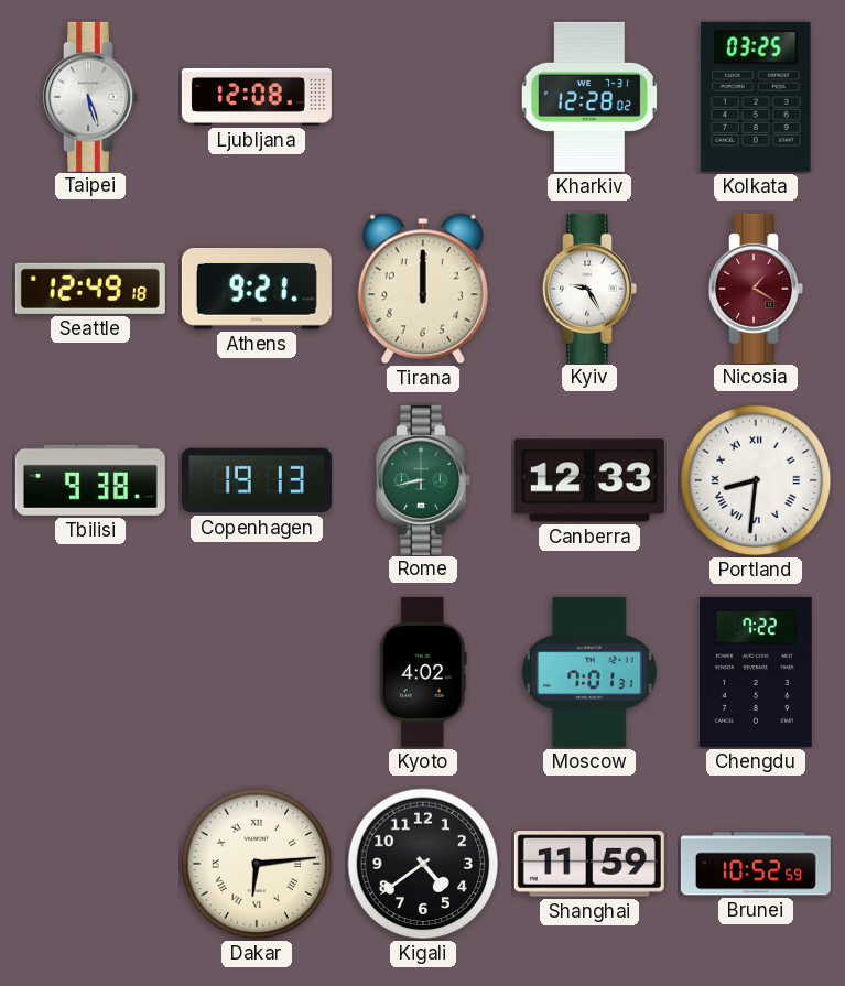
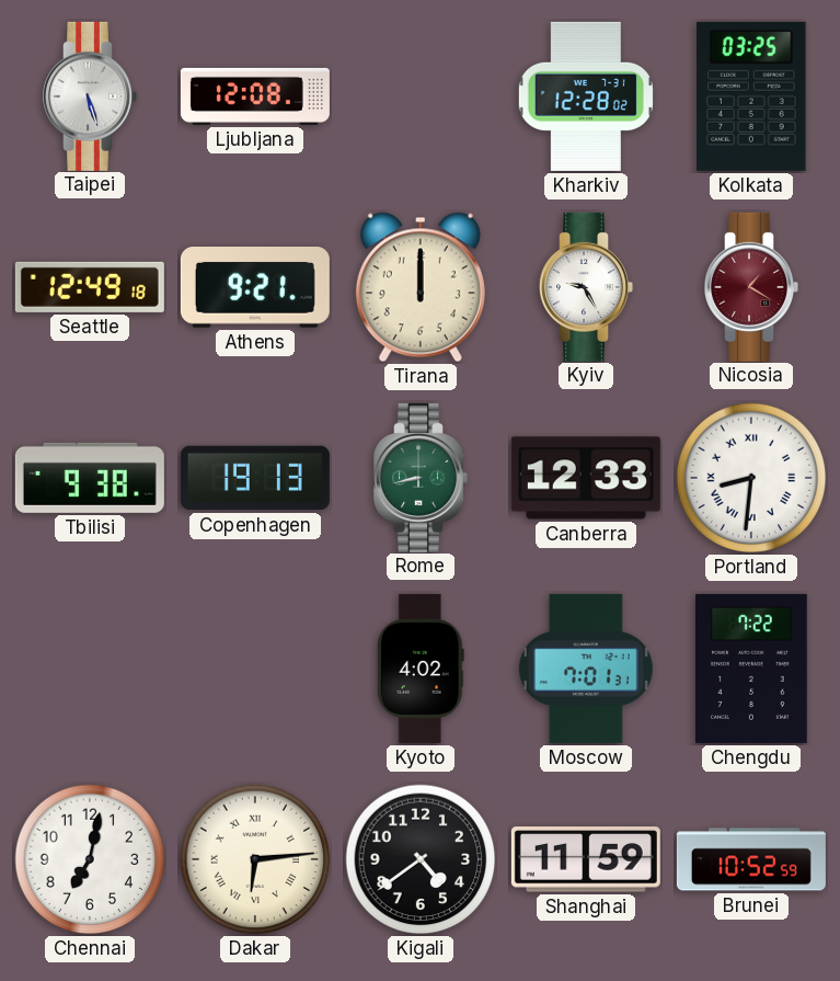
Chennai: none -> 7:02
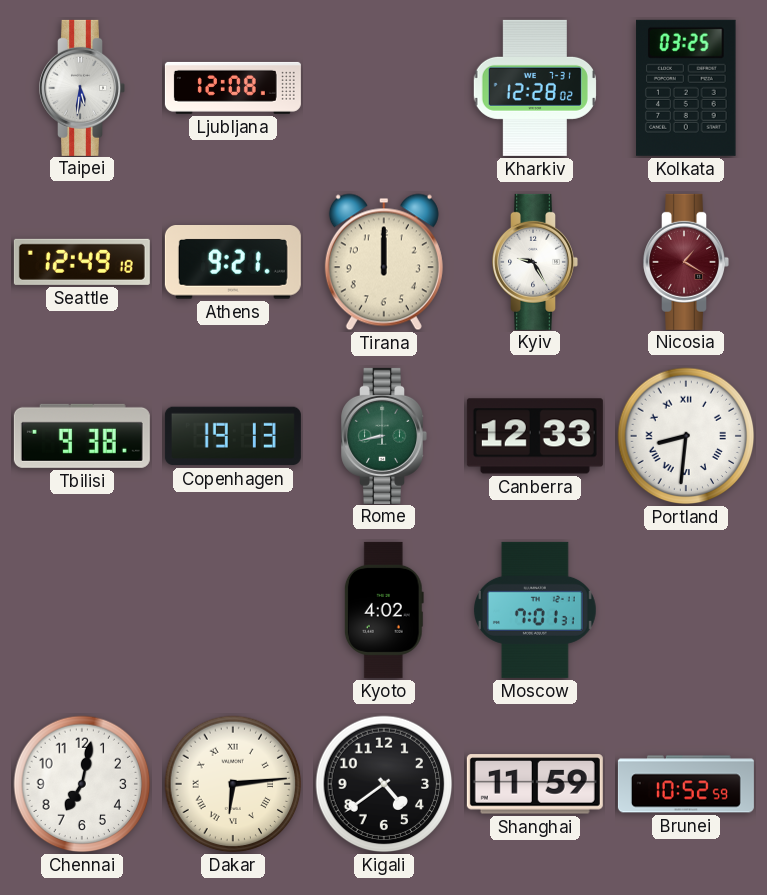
Taipei: 5:27 -> 5:31
Chengdu: 7:22 -> none
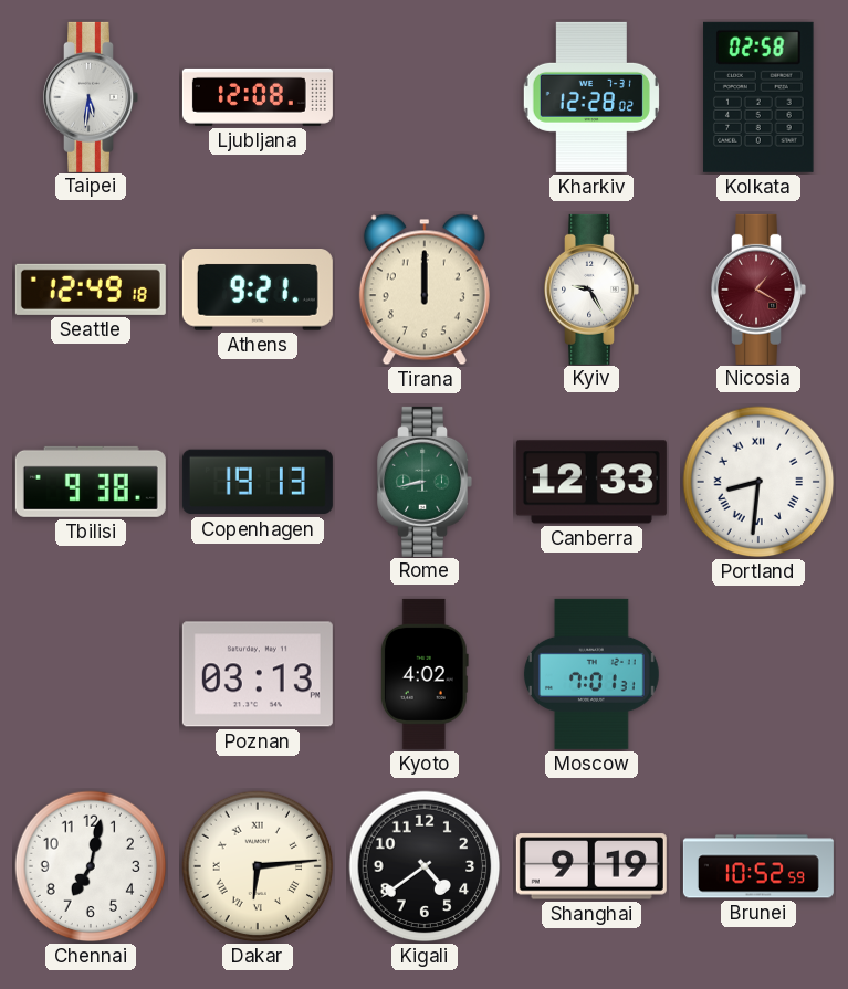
Kolkata: 03:25 -> 02:58
Poznan: none -> 03:13
Shanghai: 11:59 -> 9:19
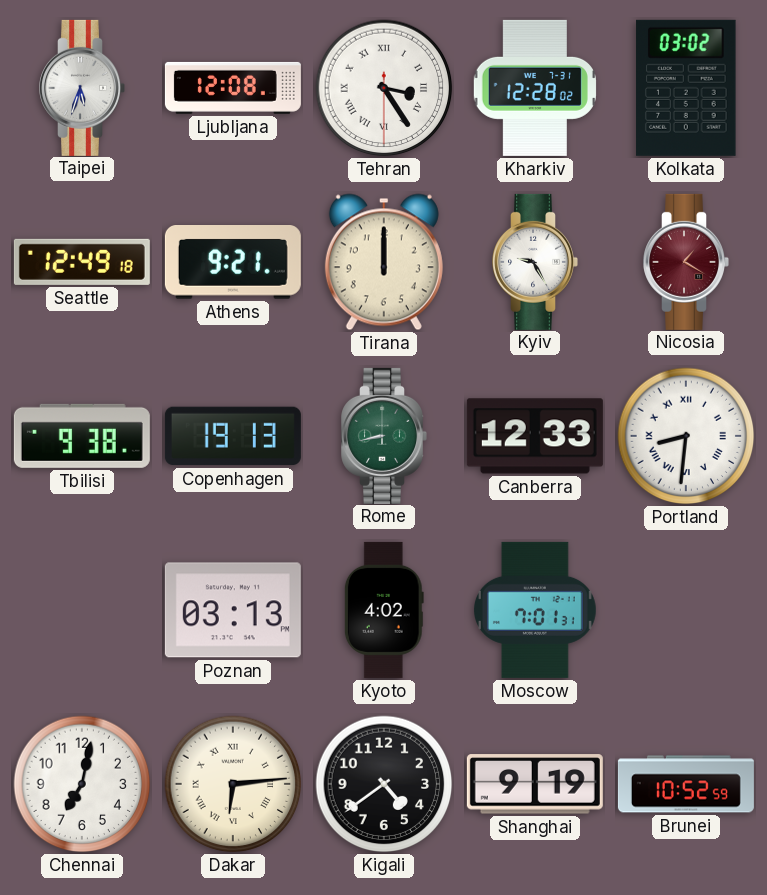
Taipei: 5:31 -> 5:33
Tehran: none -> 3:24
Kolkata: 02:58 -> 03:02
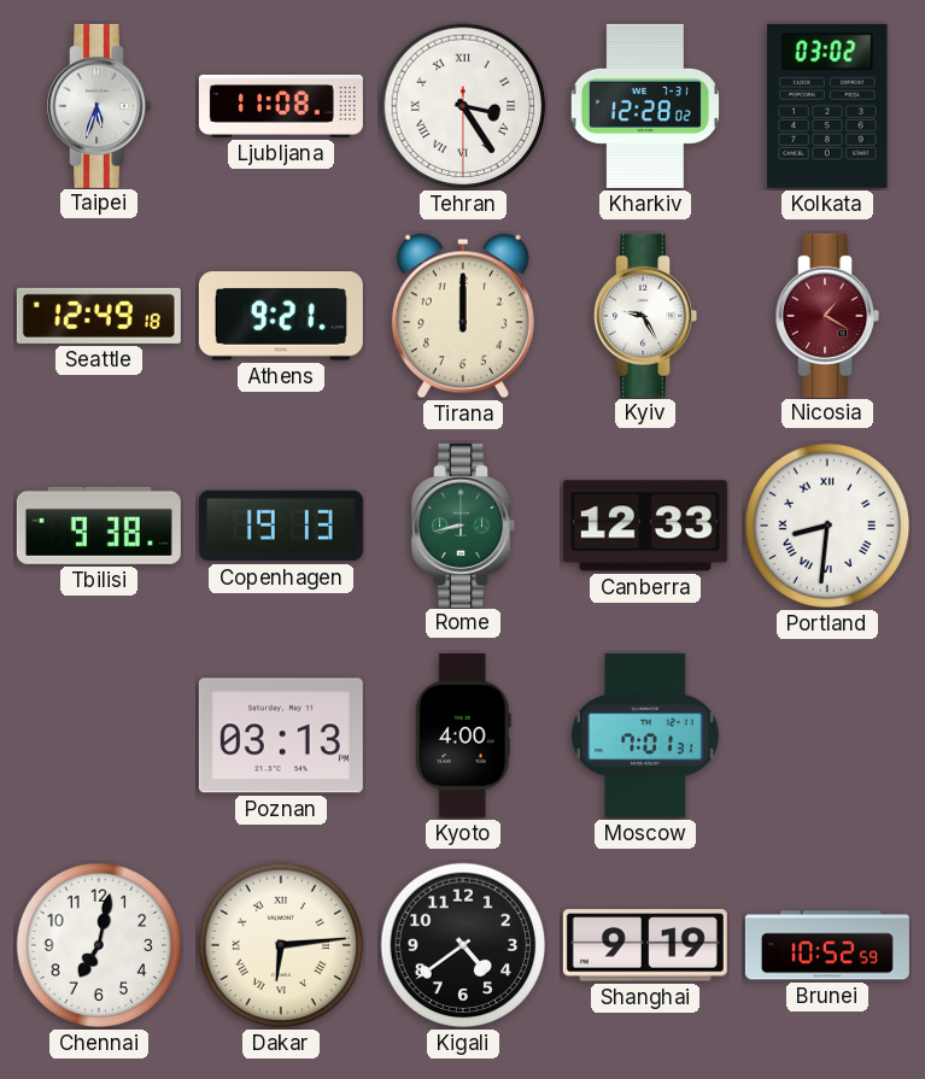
Ljubljana: 12:08 -> 11:08
Kyoto: 4:02 -> 4:00
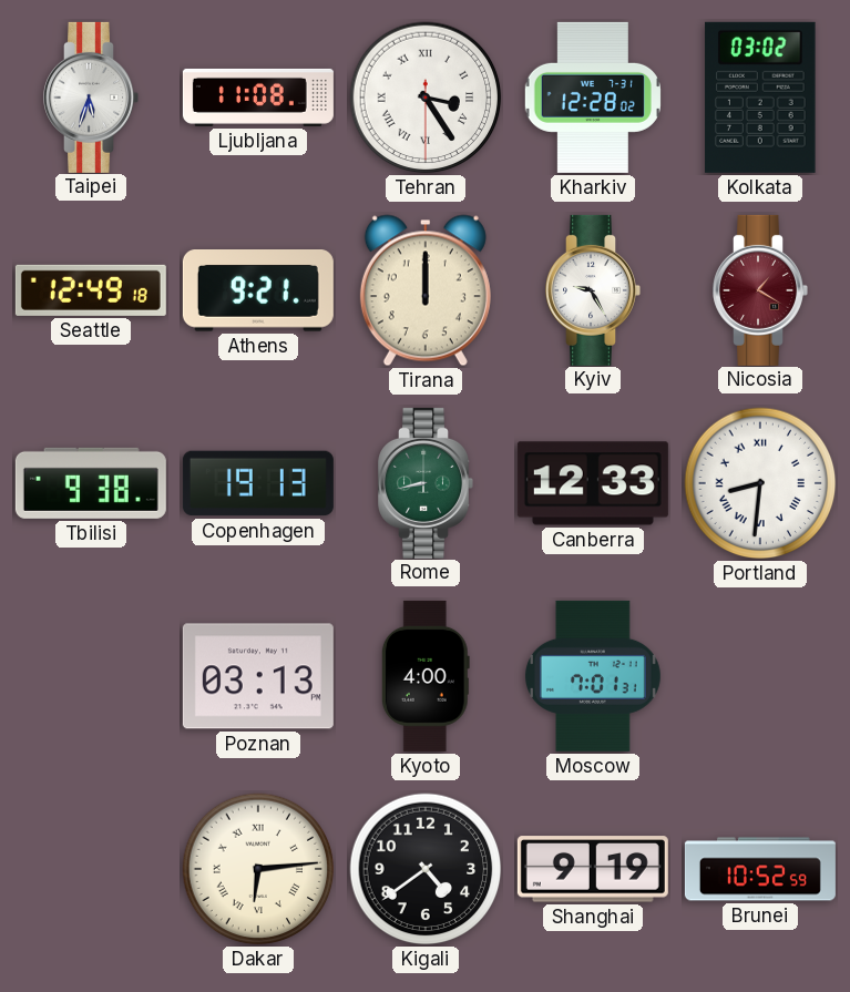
Chennai: 7:02 -> none
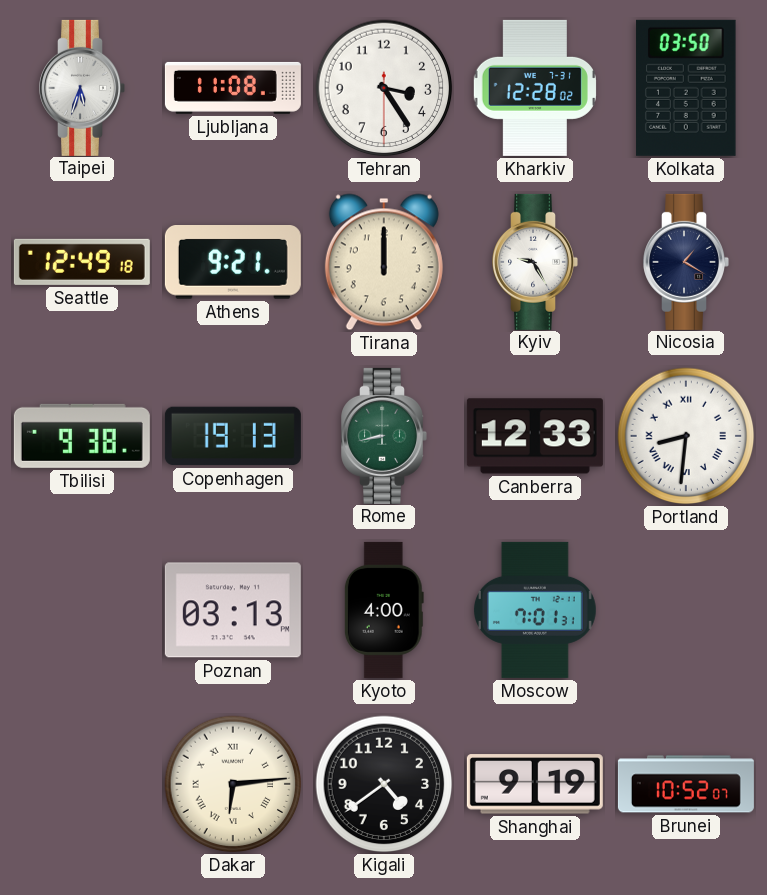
Tehran numerals: Roman -> Arabic
Kolkata: 03:02 -> 03:50
Nicosia dial: burgundy -> navy
Brunei: 10:52:59 -> 10:52:07
